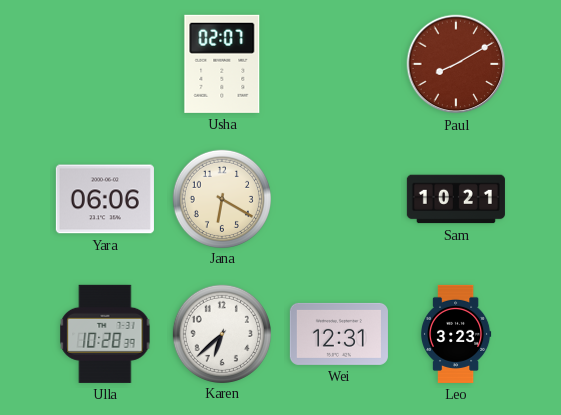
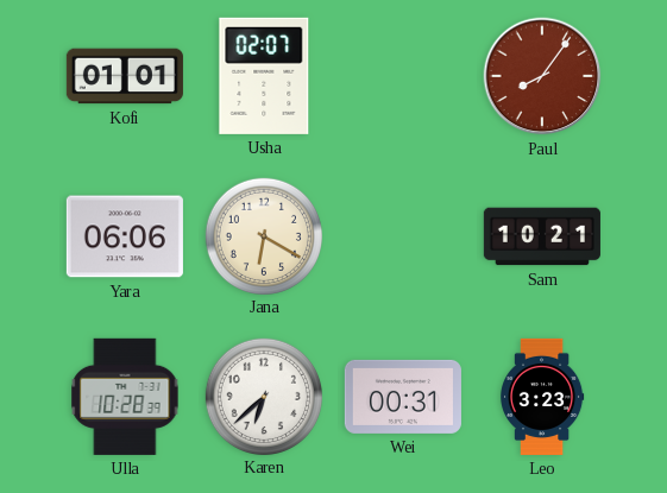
Kofi: none -> 01:01
Paul: 8:10 -> 8:06
Wei: 12:31 -> 00:31
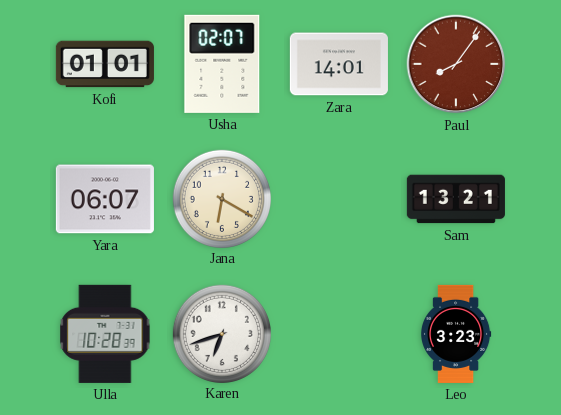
Zara: none -> 14:01
Yara: 06:06 -> 06:07
Sam: 10:21 -> 13:21
Karen: 6:38 -> 6:42
Wei: 00:31 -> none
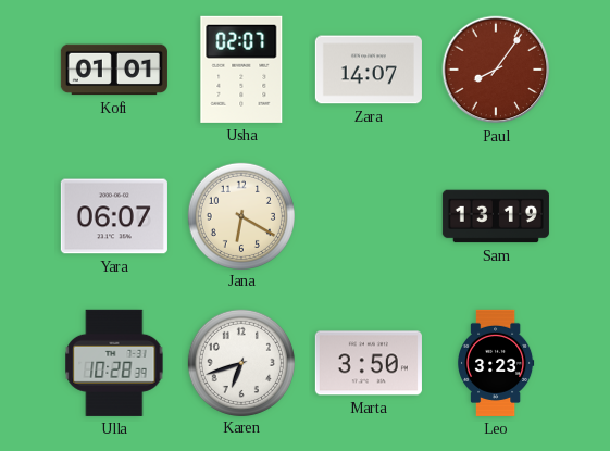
Zara: 14:01 -> 14:07
Sam: 13:21 -> 13:19
Marta: none -> 3:50
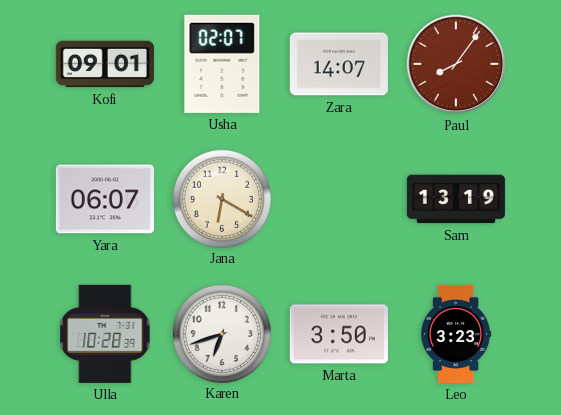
Kofi: 01:01 -> 09:01
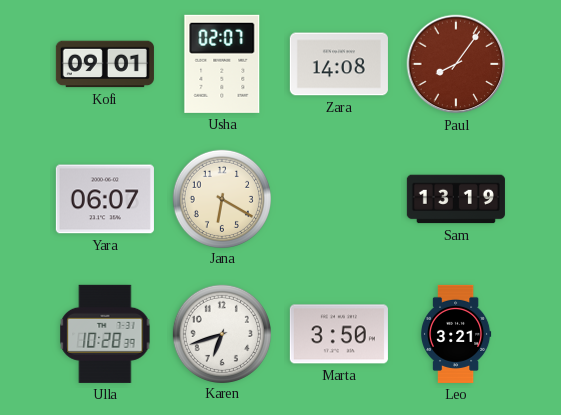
Zara: 14:07 -> 14:08
Leo: 3:23 -> 3:21
